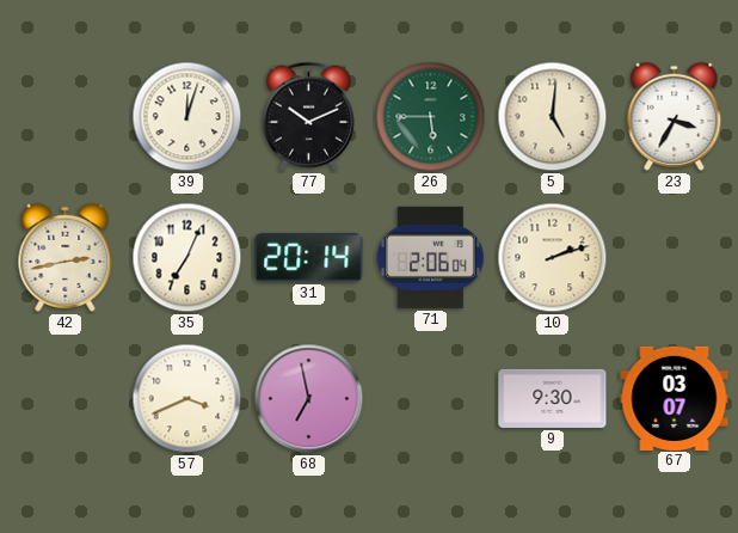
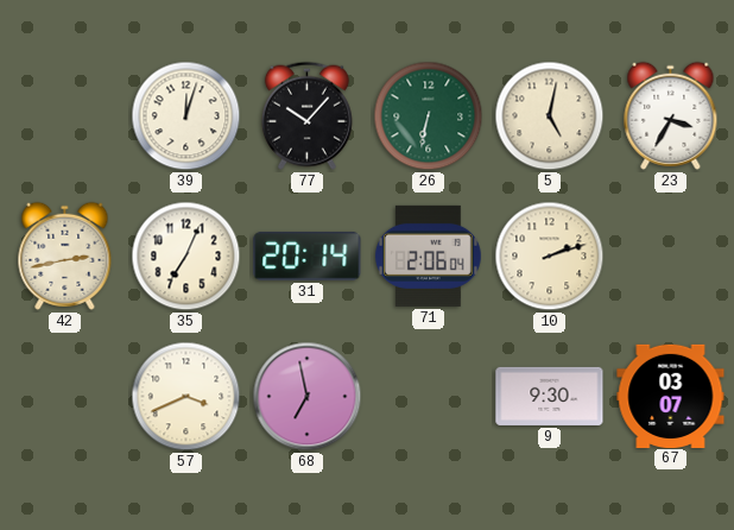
77: 10:11 -> 10:07
26: 5:45 -> 6:32
5: 5:01 -> 5:02
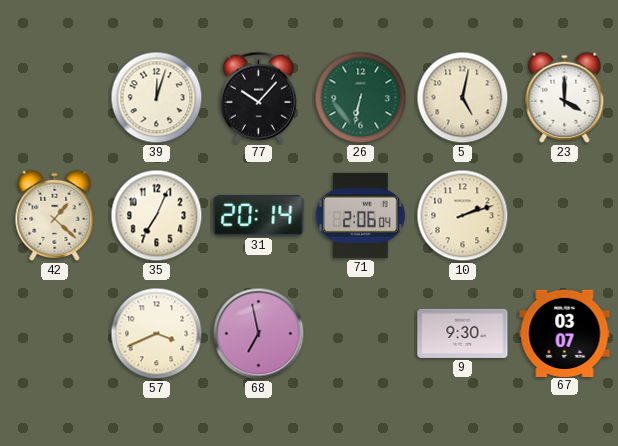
23: 3:35 -> 4:00
42: 2:43 -> 1:22
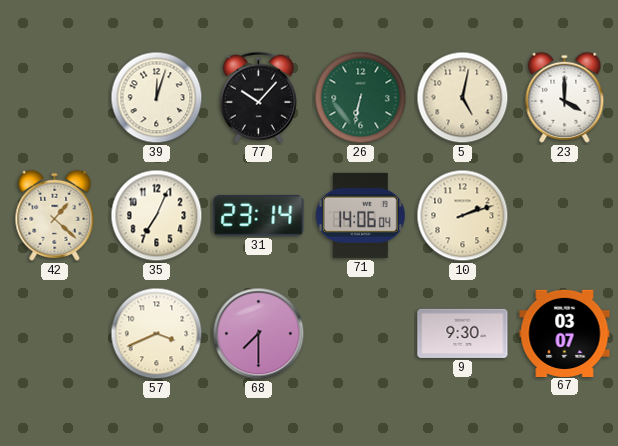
31: 20:14 -> 23:14
71: 2:06 -> 14:06
68: 6:58 -> 7:30
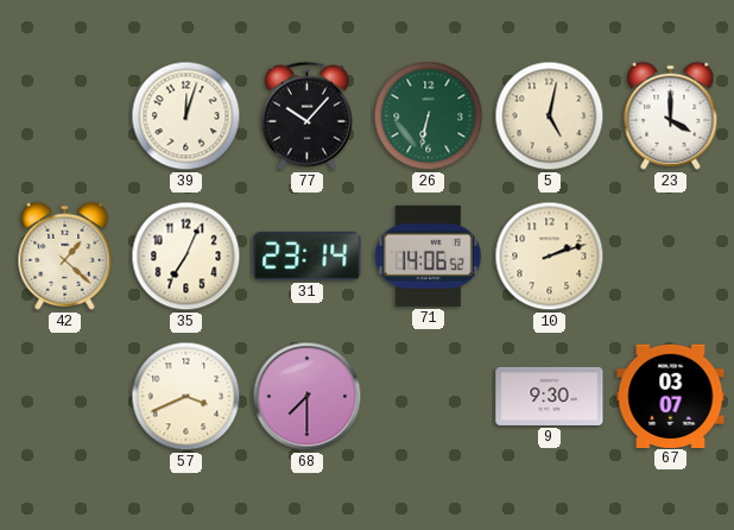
71: 14:06:04 -> 14:06:52
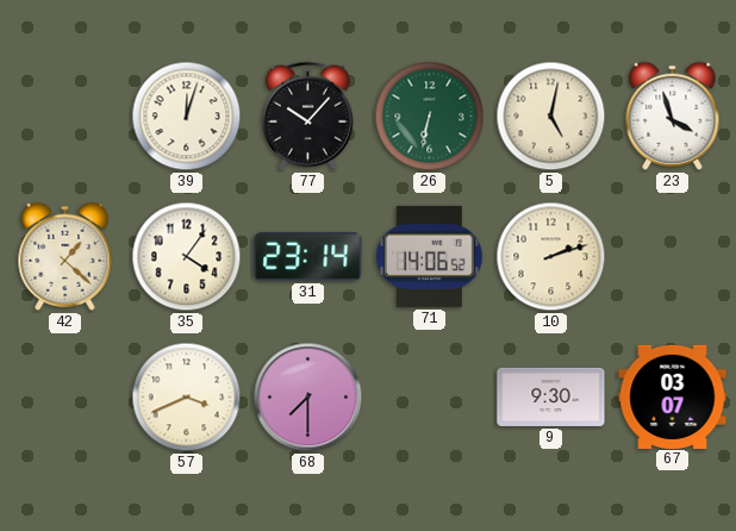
23: 4:00 -> 3:57
35: 7:04 -> 4:06
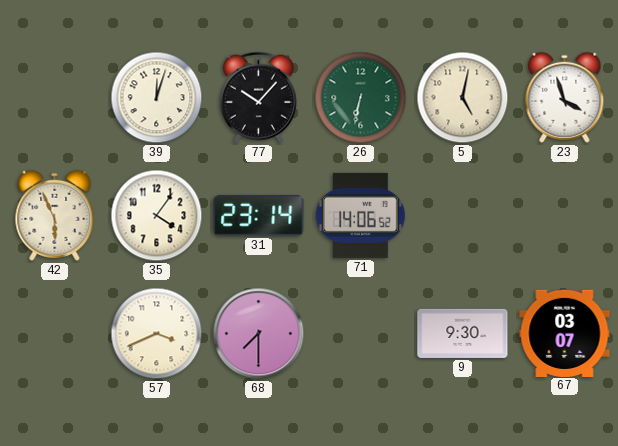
42: 1:22 -> 5:56
10: 2:12 -> none
